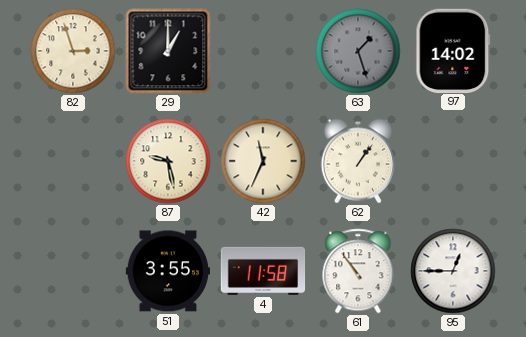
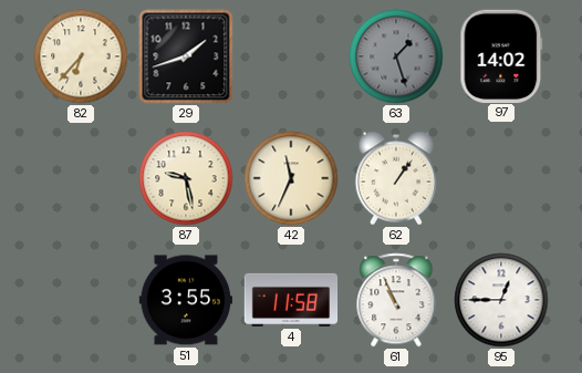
82: 2:57 -> 6:37
29: 1:00 -> 1:42
61: 10:54 -> 10:56
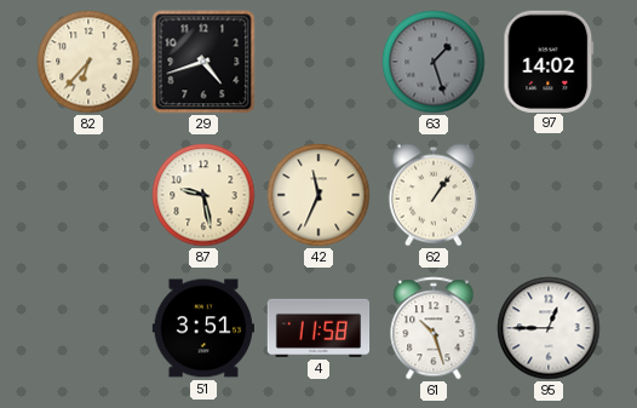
29: 1:42 -> 4:42
51: 3:55 -> 3:51
61: 10:56 -> 10:27
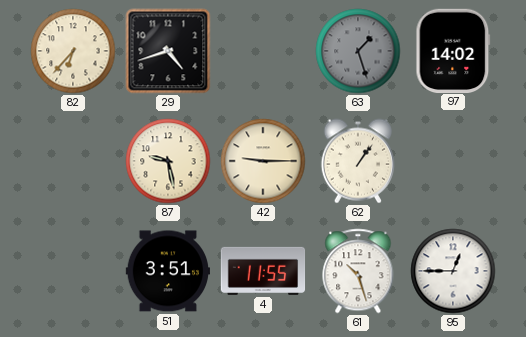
42: 11:34 -> 9:15
4: 11:58 -> 11:55
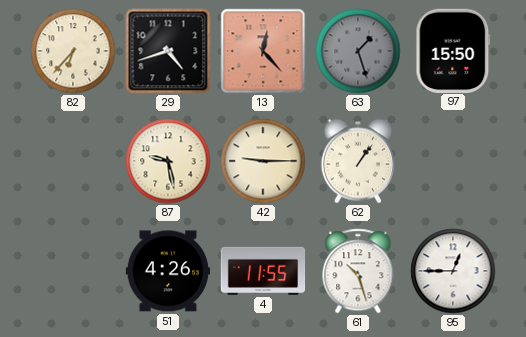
13: none -> 12:23
97: 14:02 -> 15:50
51: 3:51 -> 4:26
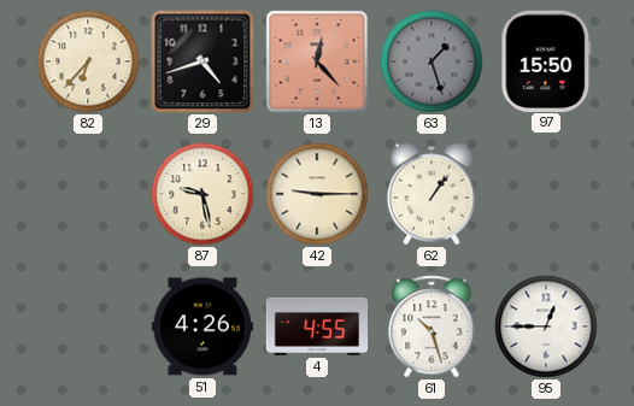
4: 11:55 -> 4:55
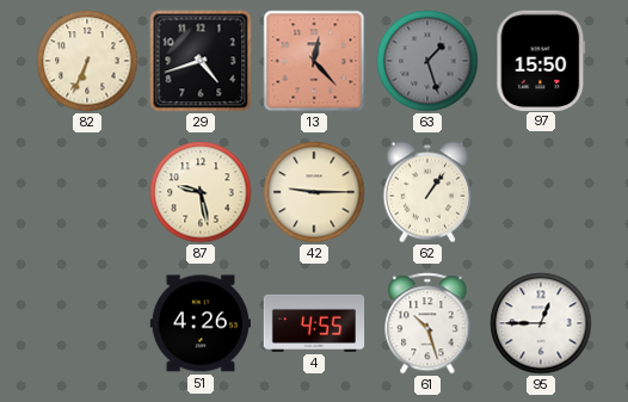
82: 6:37 -> 6:34
